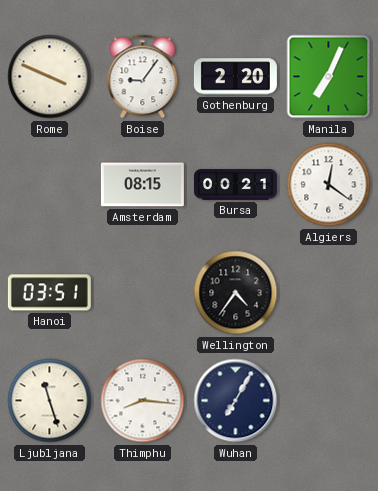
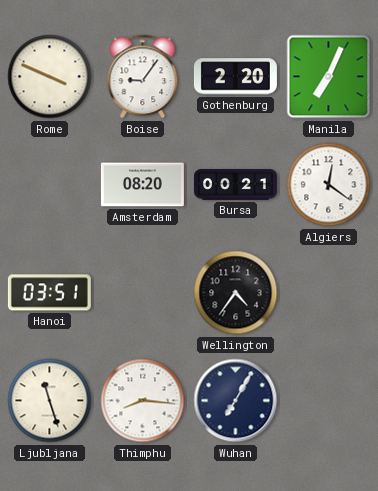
Amsterdam: 08:15 -> 08:20
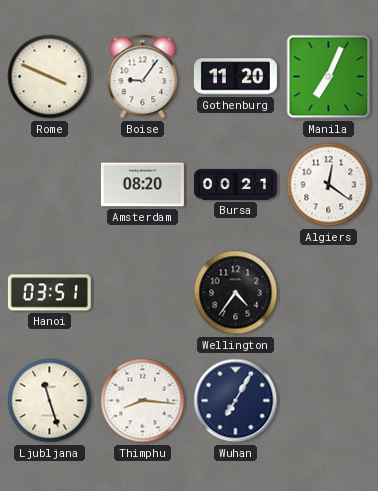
Gothenburg: 2:20 -> 11:20
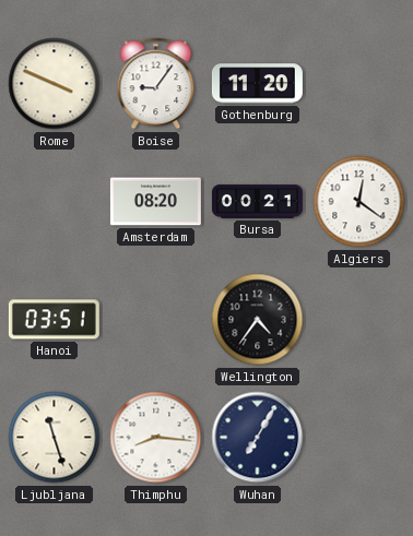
Manila: 7:04 -> none
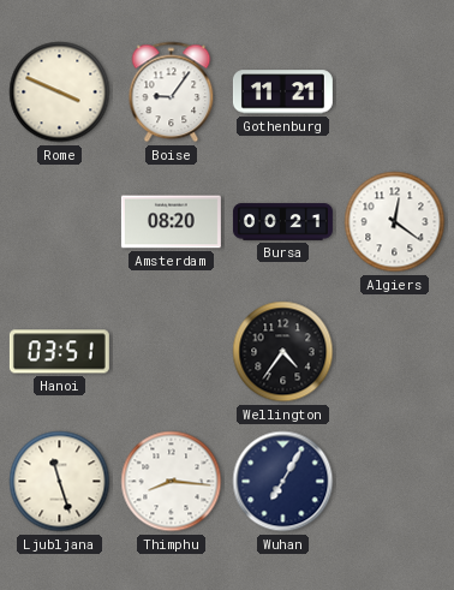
Gothenburg: 11:20 -> 11:21
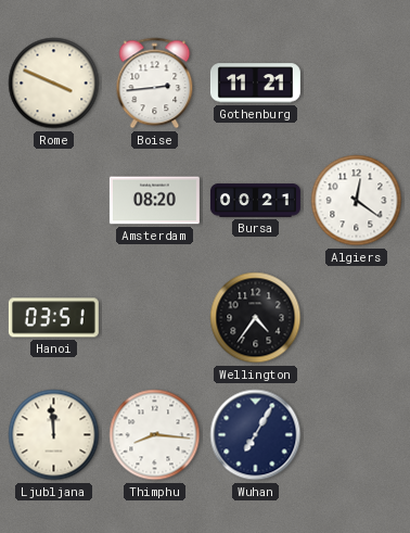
Boise: 9:06 -> 2:44
Ljubljana: 11:27 -> 11:59
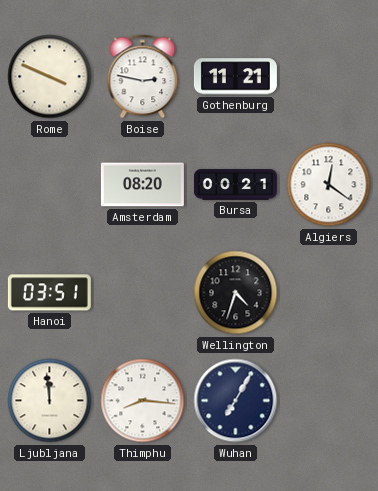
Boise: 2:44 -> 2:47
Wellington: 4:36 -> 4:33
